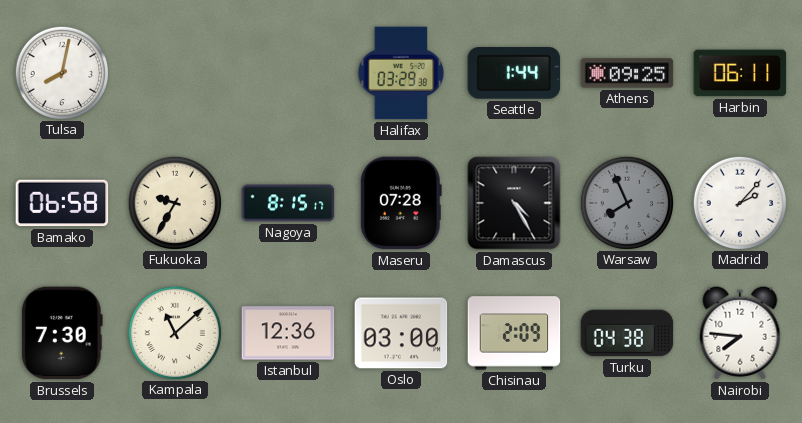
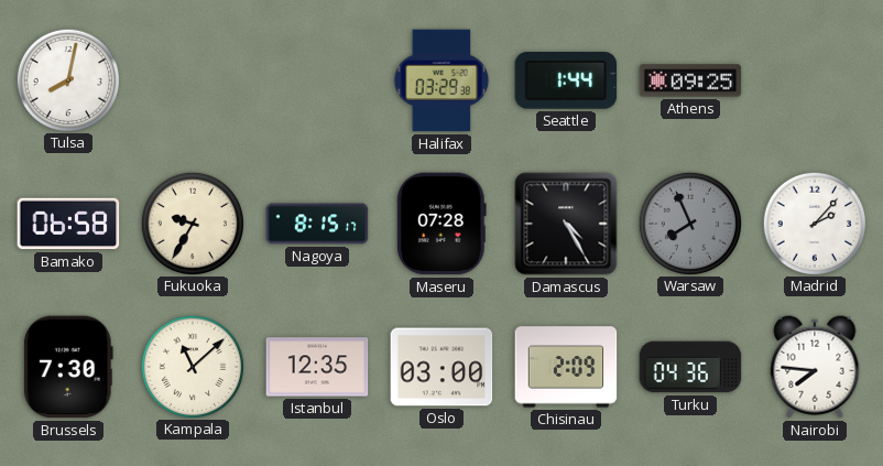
Harbin: 06:11 -> none
Istanbul: 12:36 -> 12:35
Turku: 04:38 -> 04:36
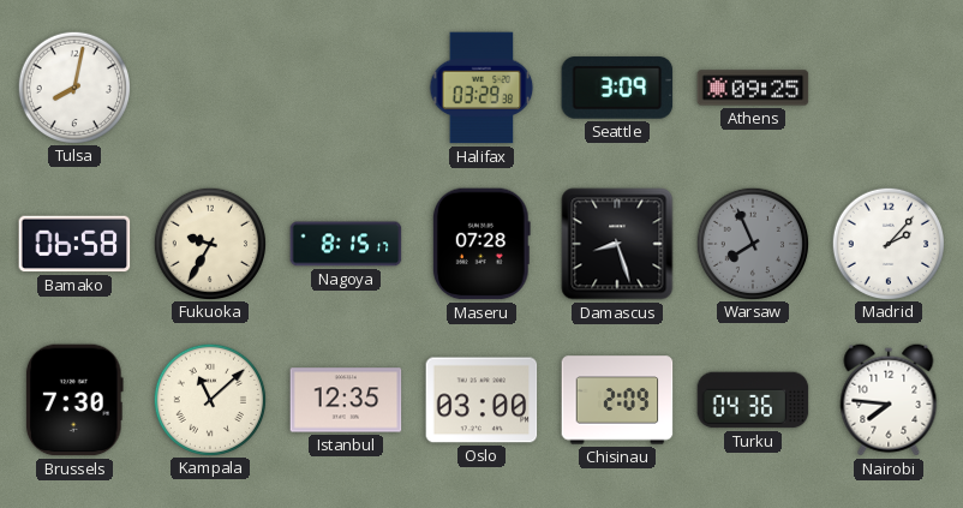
Seattle: 1:44 -> 3:09
Damascus: 4:25 -> 8:27
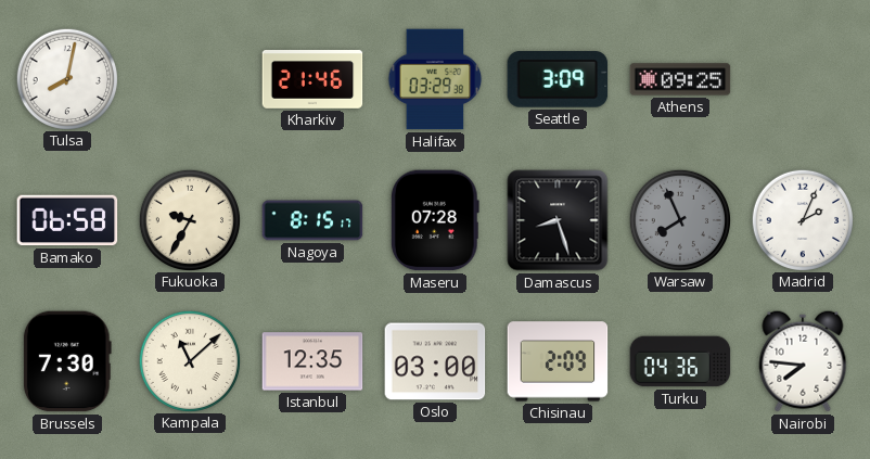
Kharkiv: none -> 21:46
Madrid: 2:07 -> 2:04
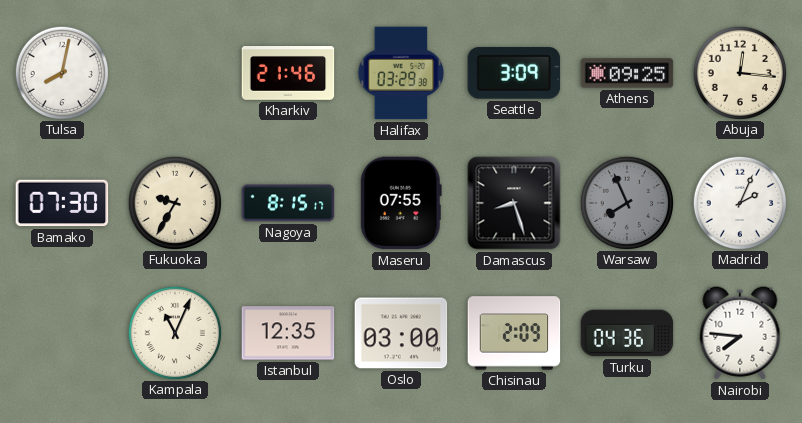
Abuja: none -> 12:16
Bamako: 06:58 -> 07:30
Maseru: 07:28 -> 07:55
Brussels: 7:30 -> none
Kampala: 11:08 -> 11:04
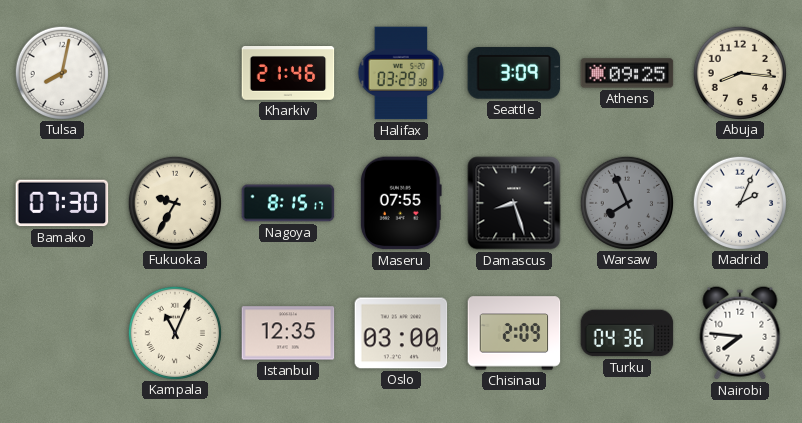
Abuja: 12:16 -> 8:16
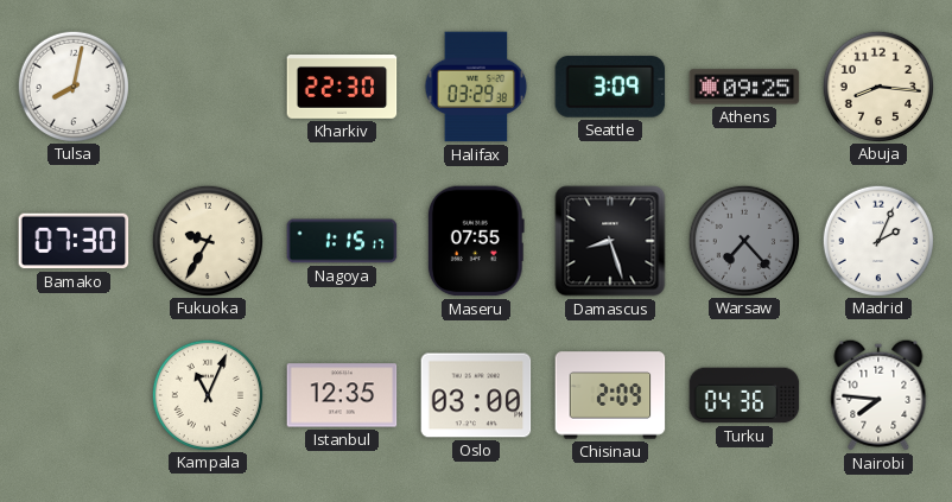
Kharkiv: 21:46 -> 22:30
Nagoya: 8:15 -> 1:15
Warsaw: 7:56 -> 7:23
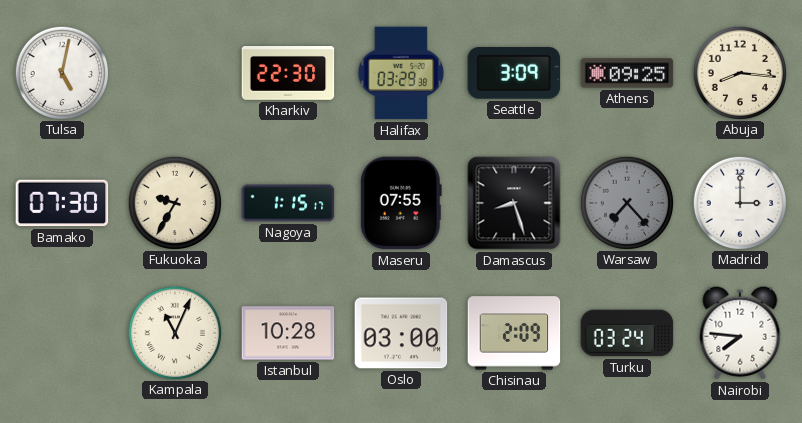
Tulsa: 8:02 -> 5:02
Madrid: 2:04 -> 3:00
Istanbul: 12:35 -> 10:28
Turku: 04:36 -> 03:24
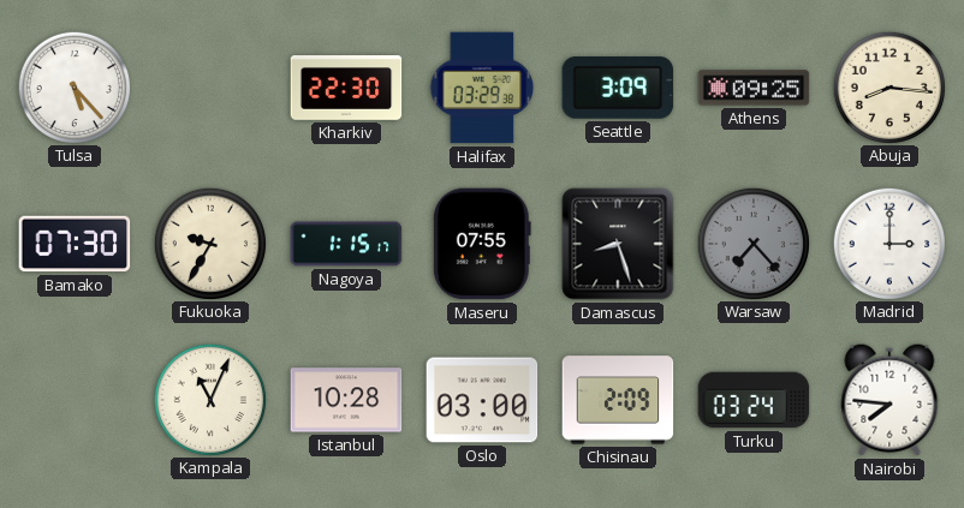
Tulsa: 5:02 -> 5:23
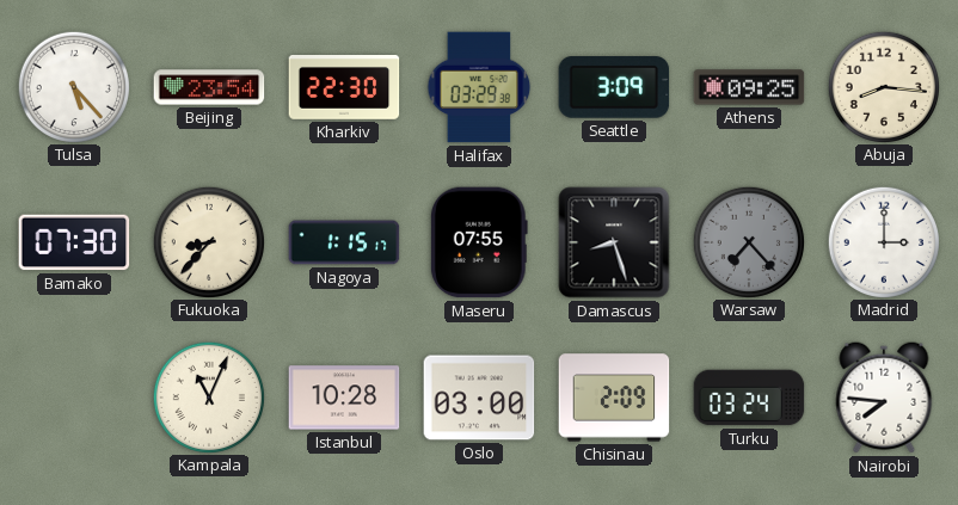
Beijing: none -> 23:54
Fukuoka: 9:35 -> 8:37
